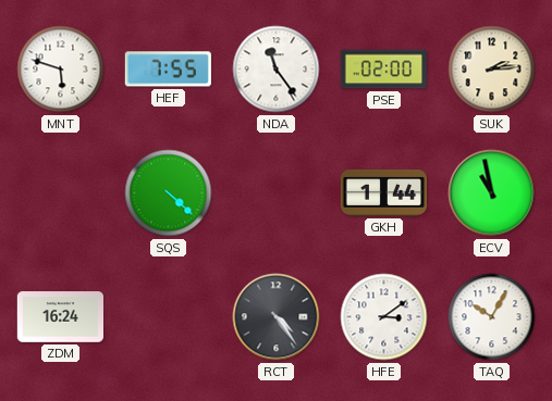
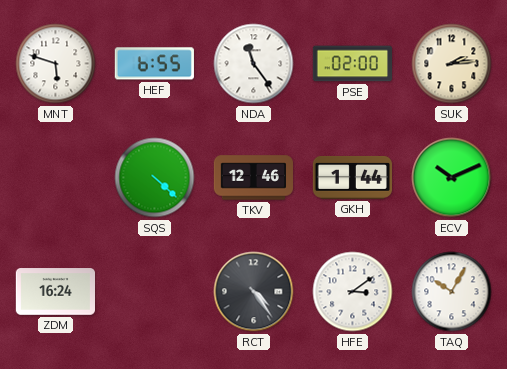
HEF: 7:55 -> 6:55
TKV: none -> 12:46
ECV: 10:58 -> 10:11
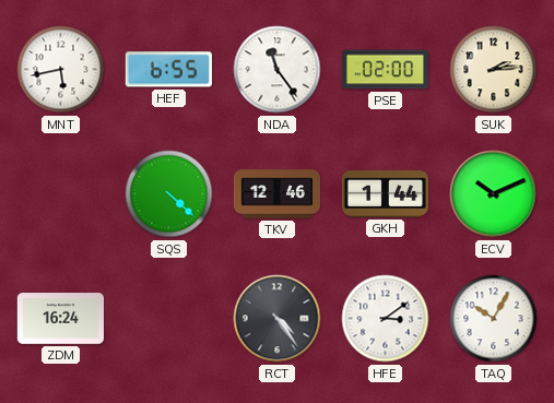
MNT: 5:48 -> 5:43
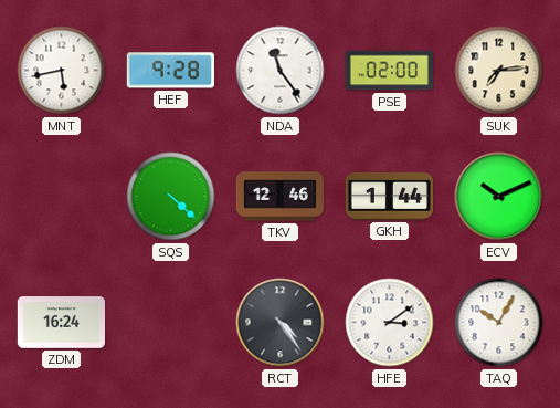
HEF: 6:55 -> 9:28
SUK: 2:14 -> 7:14
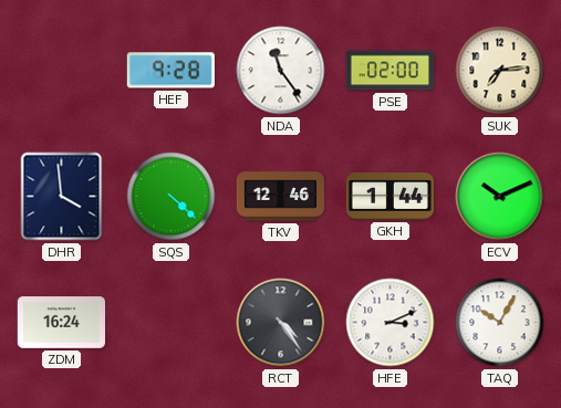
MNT: 5:43 -> none
DHR: none -> 3:59
HFE: 3:09 -> 3:11
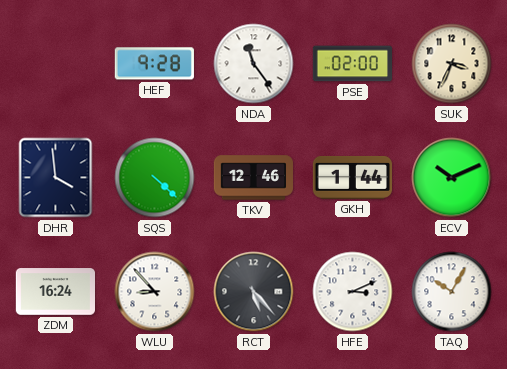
SUK: 7:14 -> 3:34
WLU: none -> 8:53
RCT: 4:24 -> 5:23
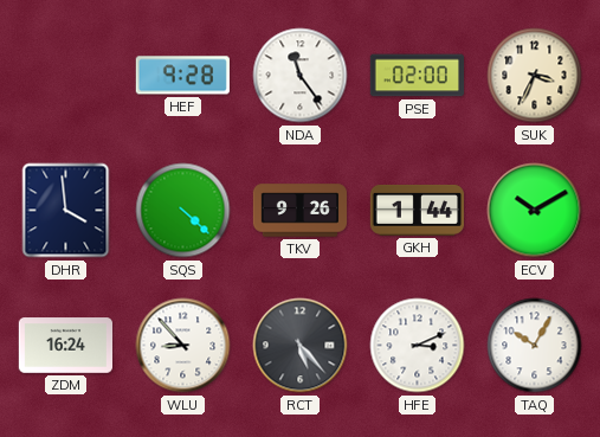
TKV: 12:46 -> 9:26
ECV: 10:11 -> 10:10
